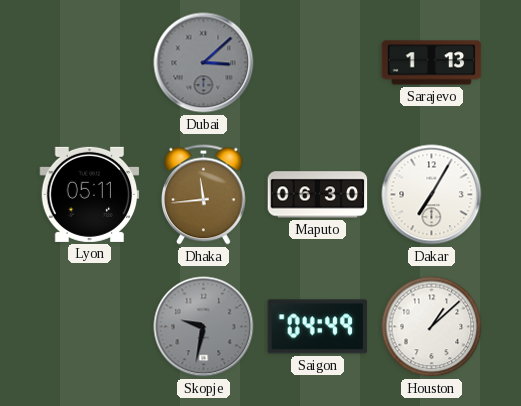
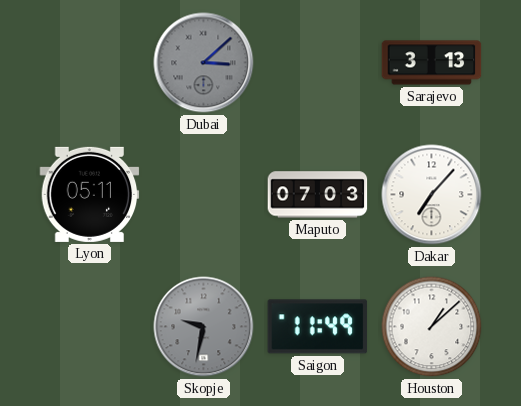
Sarajevo: 1:13 -> 3:13
Dhaka: 11:44 -> none
Maputo: 06:30 -> 07:03
Dakar: 7:05 -> 7:07
Saigon: 04:49 -> 11:49
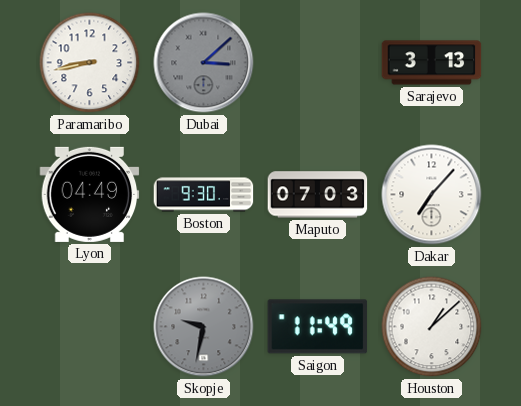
Paramaribo: none -> 8:43
Lyon: 05:11 -> 04:49
Boston: none -> 9:30
